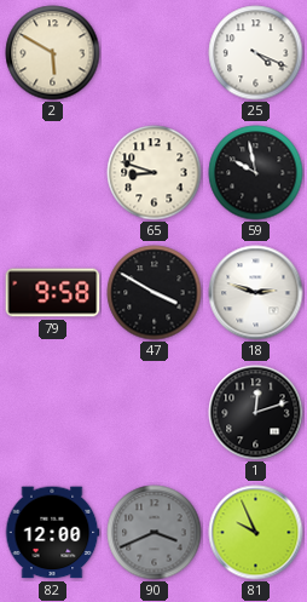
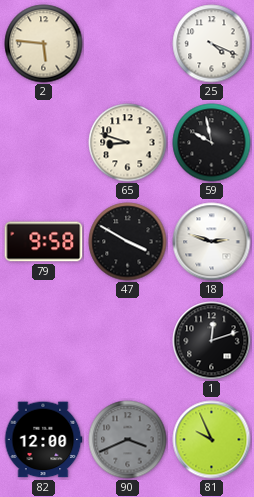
2: 5:50 -> 5:46
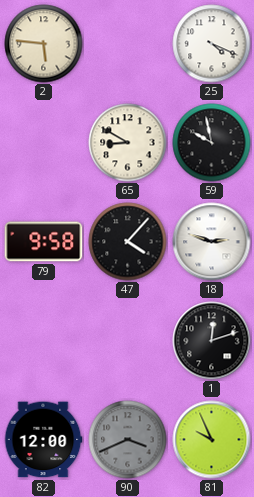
65: 8:48 -> 8:50
47: 3:50 -> 4:07
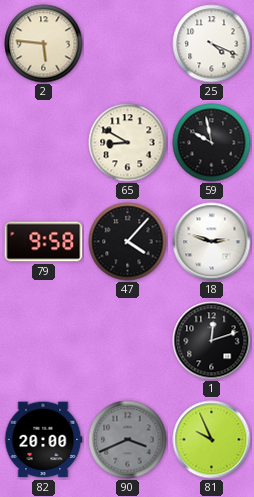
82: 12:00 -> 20:00
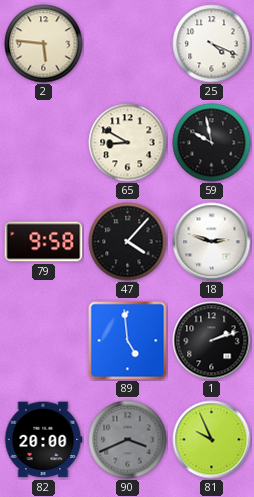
89: none -> 4:59
1: 12:12 -> 2:12
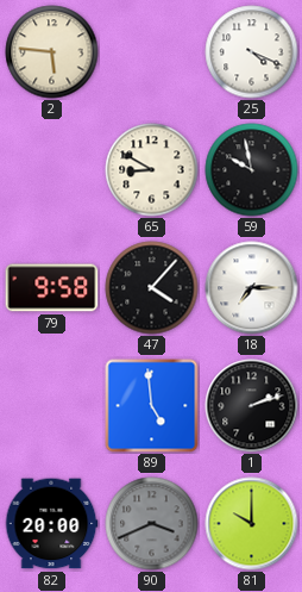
18: 2:48 -> 7:15
81: 9:56 -> 10:00
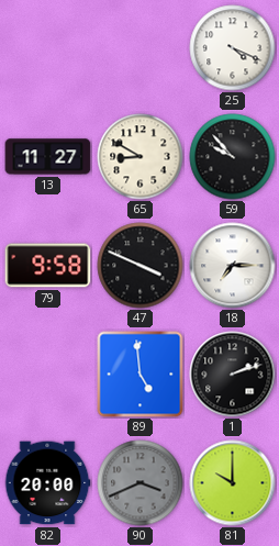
2: 5:46 -> none
13: none -> 11:27
59: 9:58 -> 9:53
47: 4:07 -> 3:49
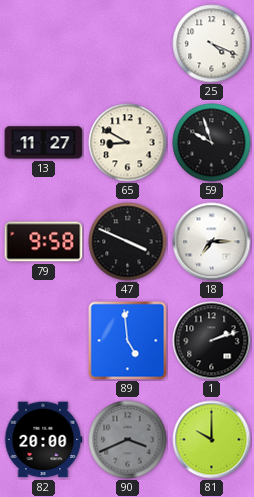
59: 9:53 -> 9:57
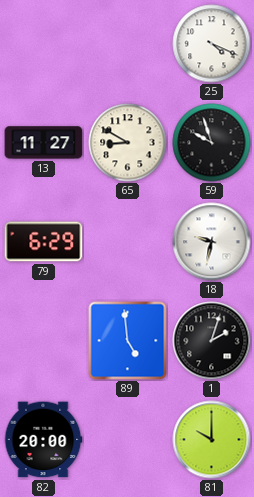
79: 9:58 -> 6:29
47: 3:49 -> none
18: 7:15 -> 9:32
1: 2:12 -> 2:03
90: 3:41 -> none
